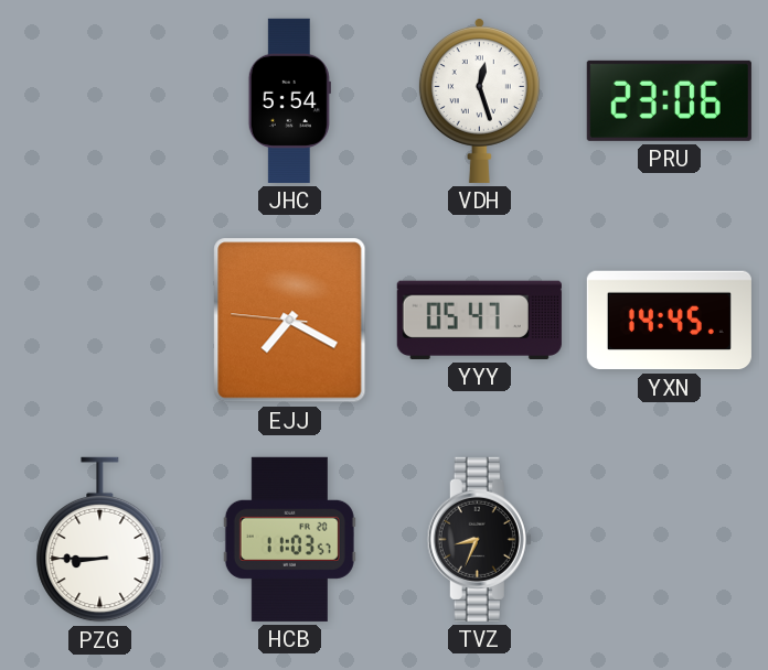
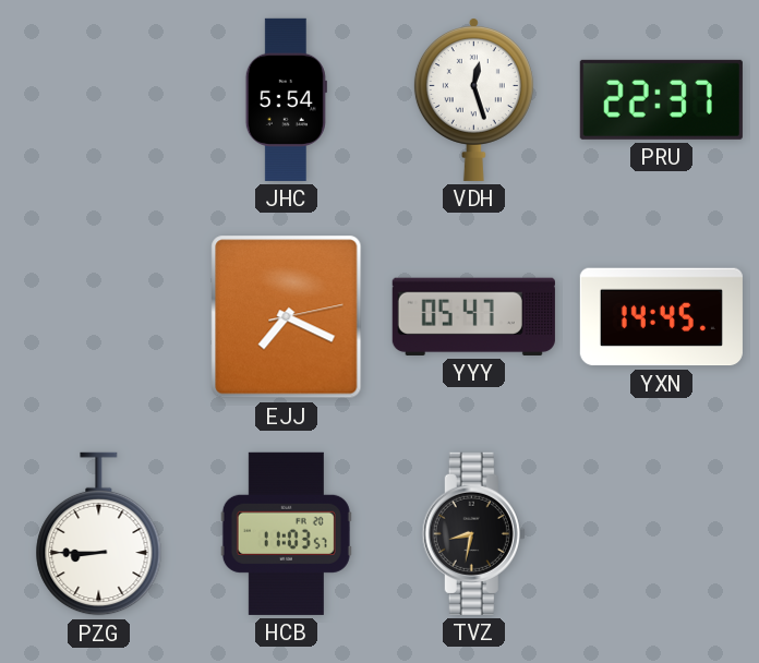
PRU: 23:06 -> 22:37
EJJ: 7:19:46 -> 7:19:13
TVZ: 8:34 -> 8:32
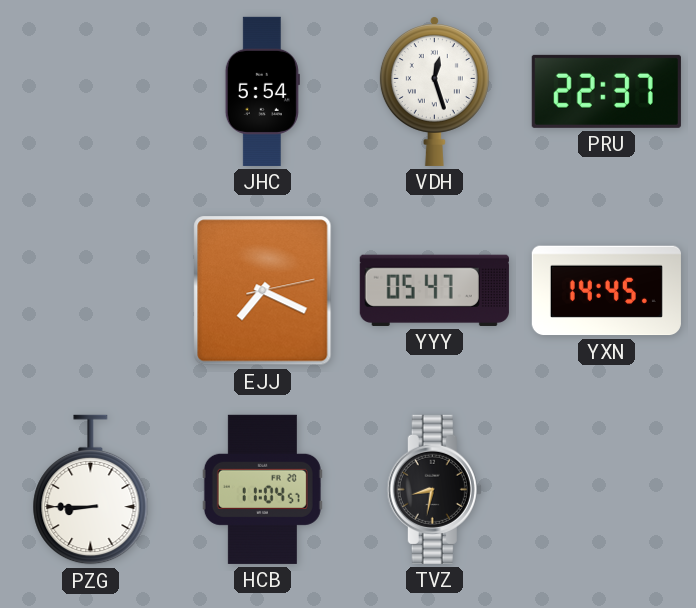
HCB: 11:03 -> 11:04
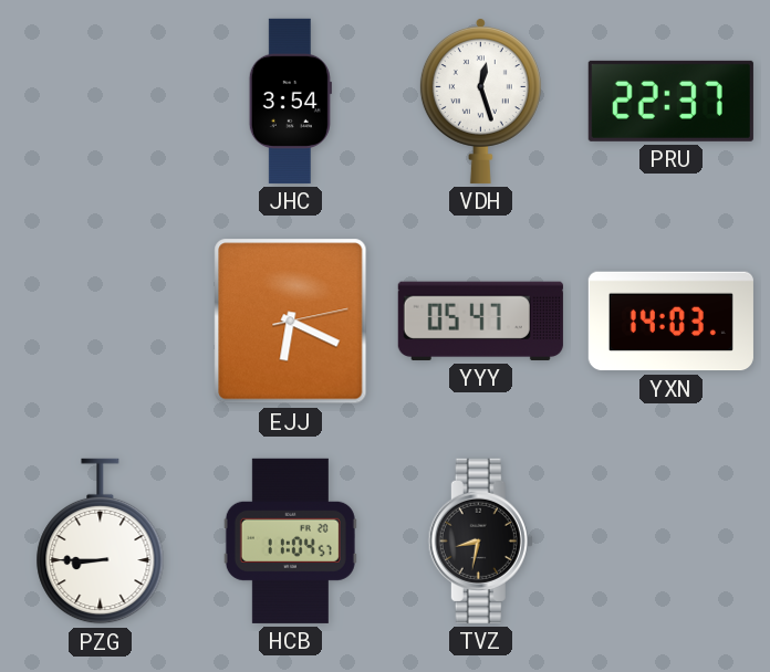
JHC: 5:54 -> 3:54
EJJ: 7:19 -> 6:19
YXN: 14:45 -> 14:03
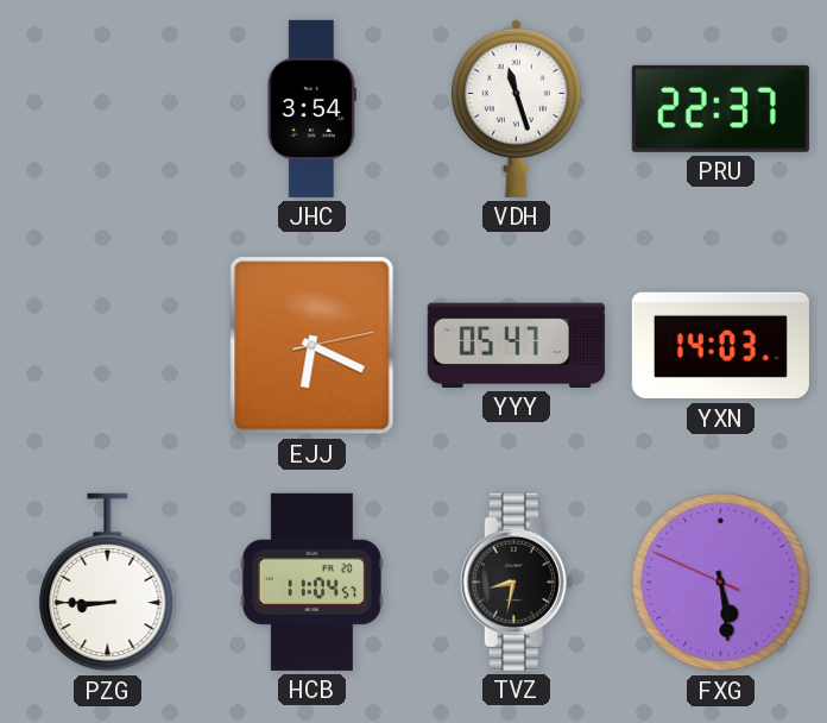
VDH: 12:27 -> 11:27
FXG: none -> 5:28
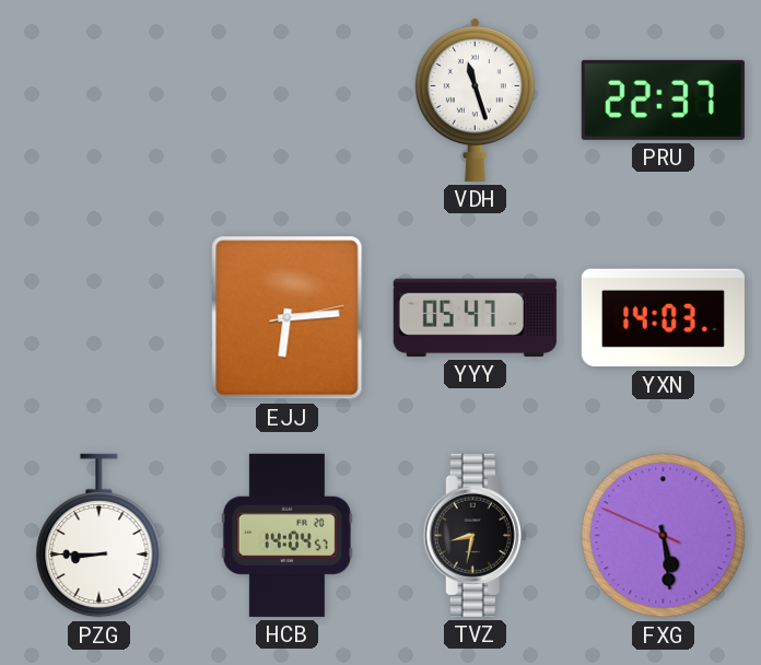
JHC: 3:54 -> none
EJJ: 6:19 -> 6:14
HCB: 11:04 -> 14:04
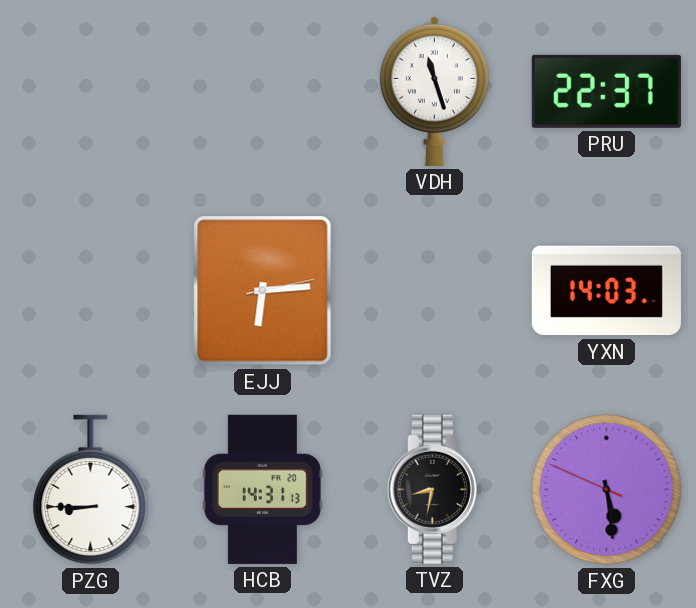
YYY: 05:47 -> none
HCB: 14:04 -> 14:31
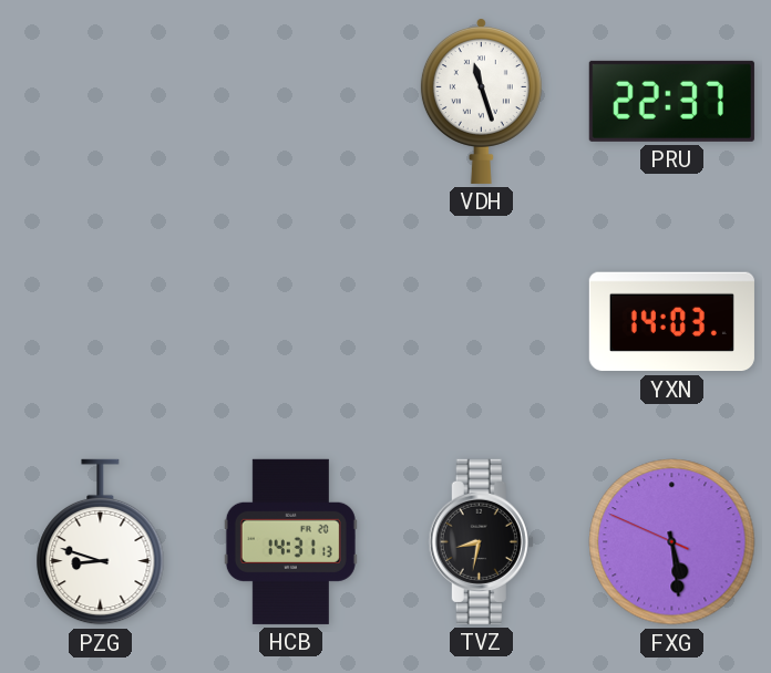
EJJ: 6:14 -> none
PZG: 8:45 -> 8:48
